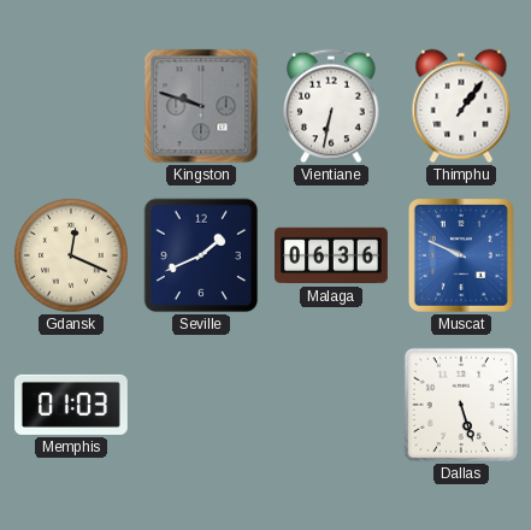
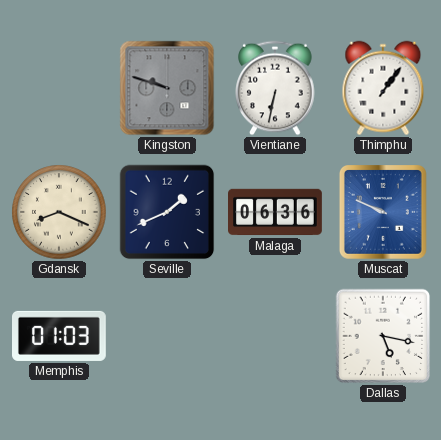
Gdansk: 12:19 -> 8:19
Dallas: 5:27 -> 5:17
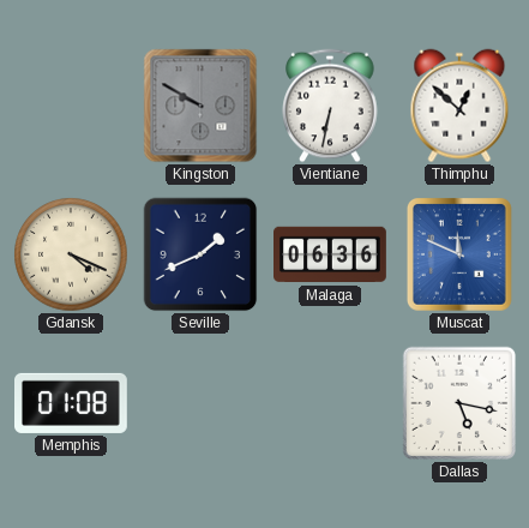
Kingston: 9:48 -> 9:50
Thimphu: 1:06 -> 12:52
Gdansk: 8:19 -> 4:19
Muscat: 9:49 -> 11:49
Memphis: 01:03 -> 01:08
